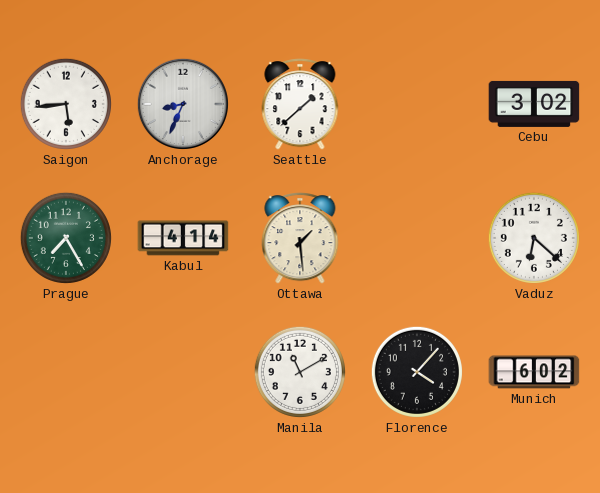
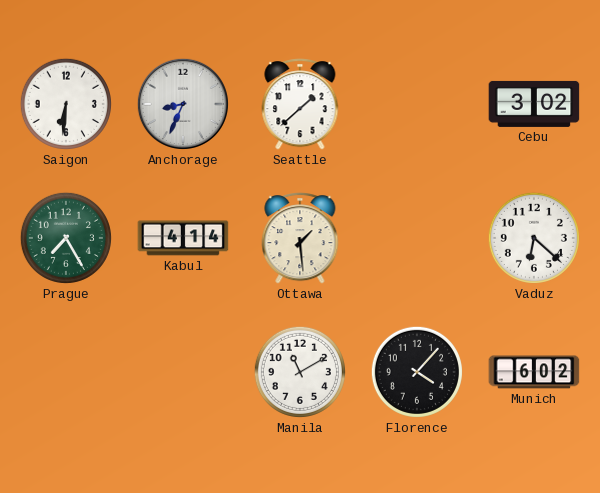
Saigon: 5:44 -> 6:31
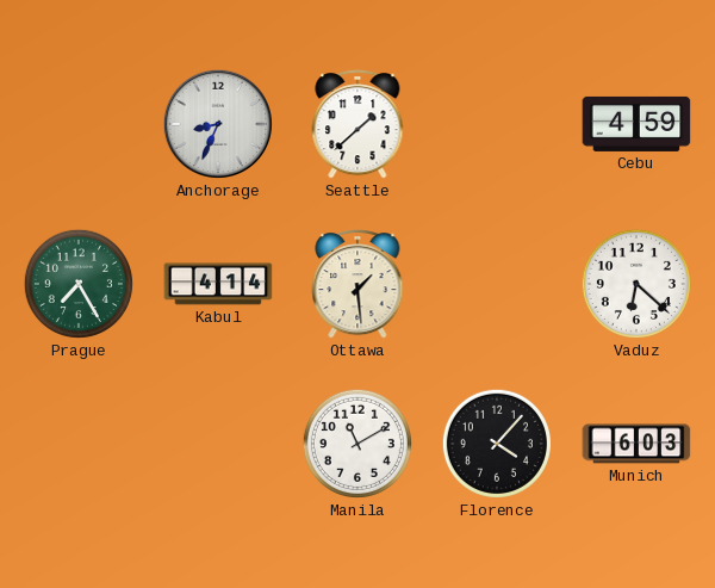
Saigon: 6:31 -> none
Cebu: 3:02 -> 4:59
Munich: 6:02 -> 6:03
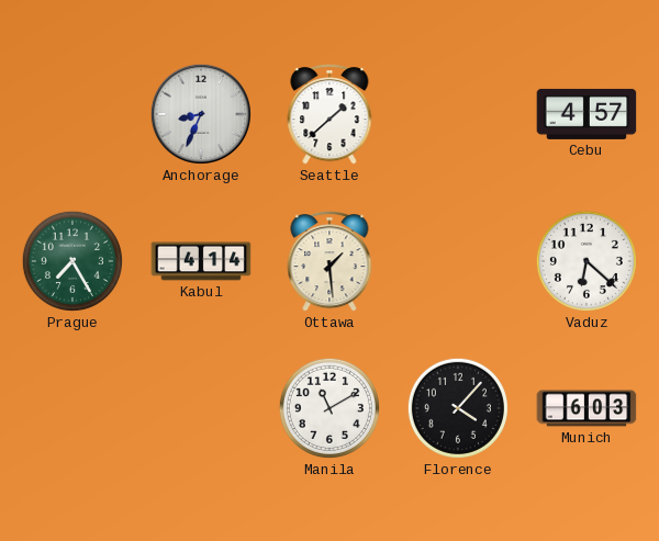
Cebu: 4:59 -> 4:57
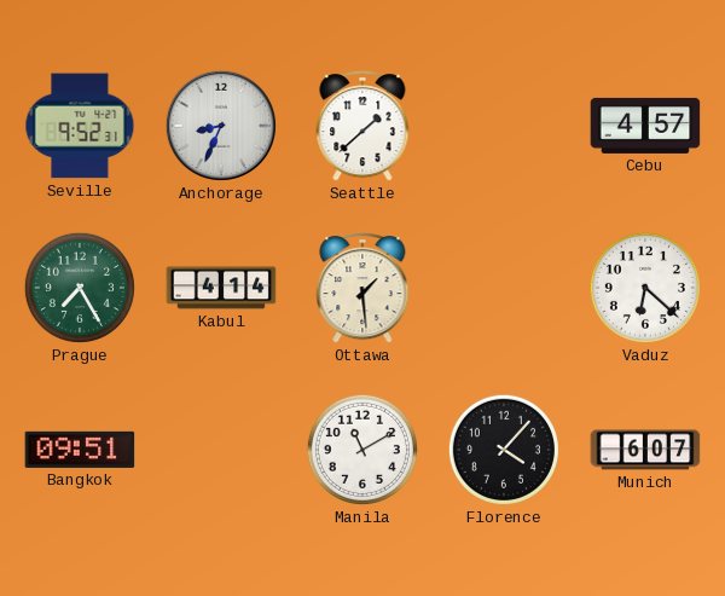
Seville: none -> 9:52
Bangkok: none -> 09:51
Munich: 6:03 -> 6:07
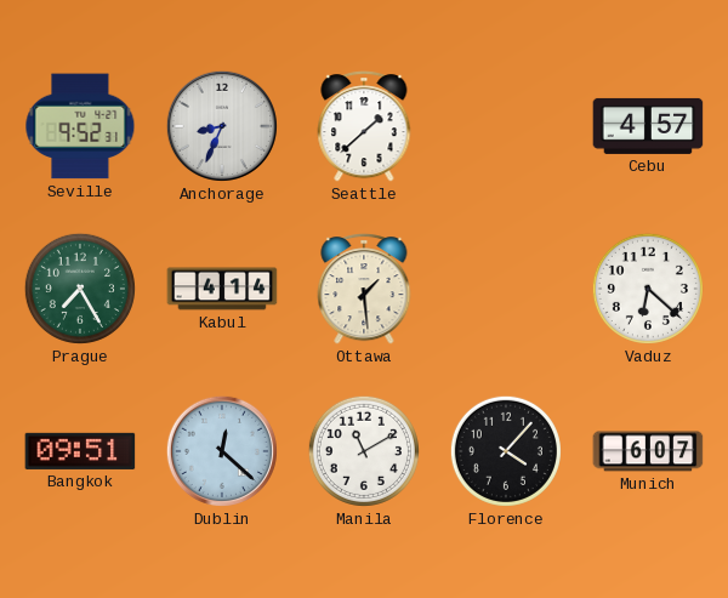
Dublin: none -> 12:22
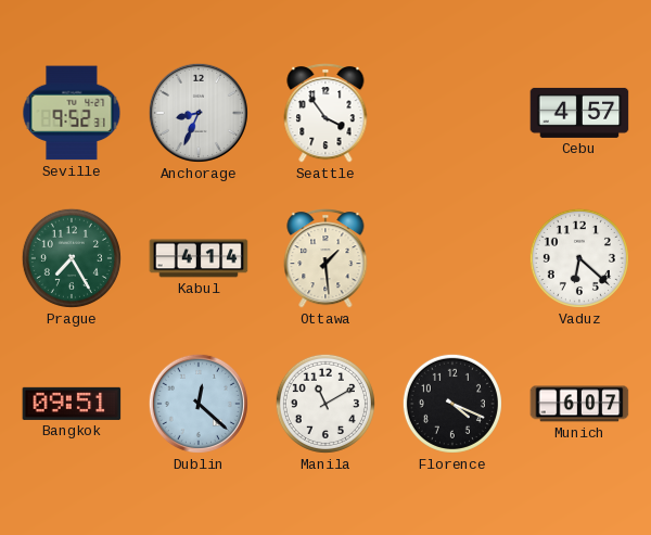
Seattle: 1:38 -> 3:54
Florence: 4:07 -> 4:19
